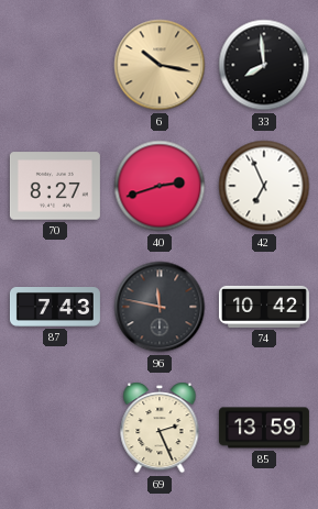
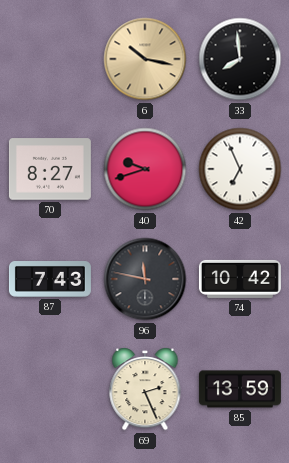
40: 2:42 -> 9:42
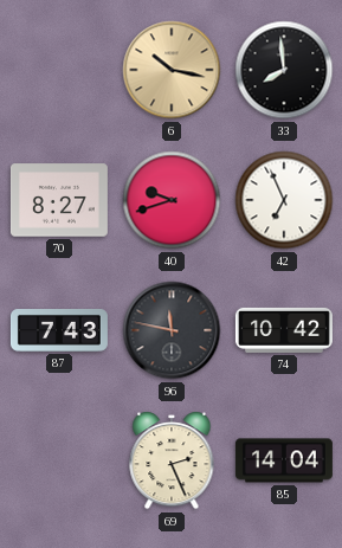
85: 13:59 -> 14:04
